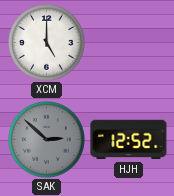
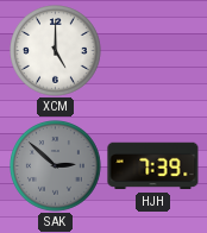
HJH: 12:52 -> 7:39
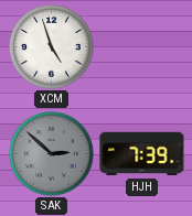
XCM: 5:00 -> 4:57
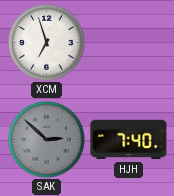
XCM: 4:57 -> 6:57
HJH: 7:39 -> 7:40
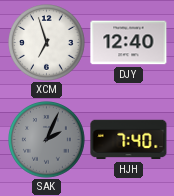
DJY: none -> 12:40
SAK: 2:52 -> 2:04
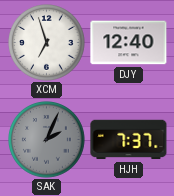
HJH: 7:40 -> 7:37
